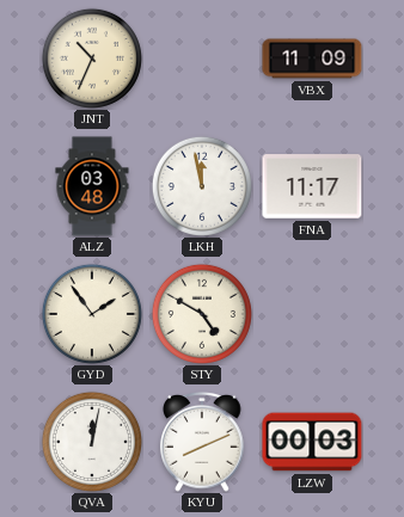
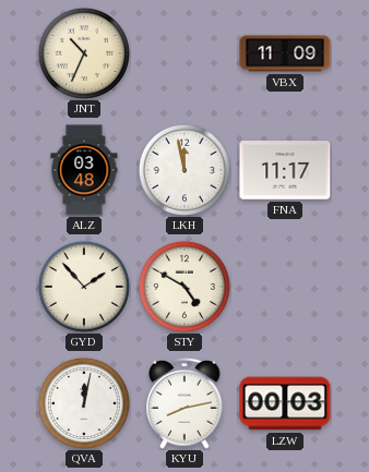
GYD: 1:54 -> 1:53
KYU: 8:11 -> 8:13
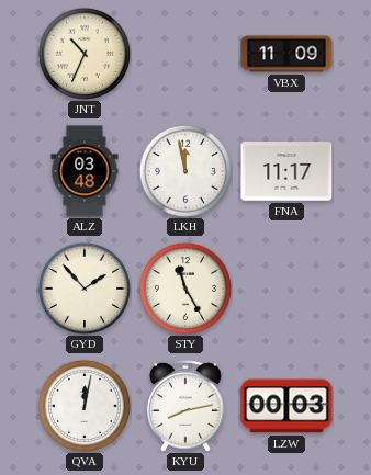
STY: 4:50 -> 11:25
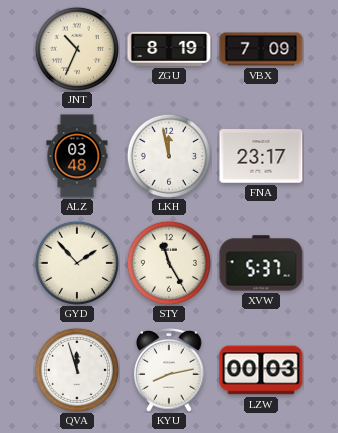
ZGU: none -> 8:19
VBX: 11:09 -> 7:09
FNA: 11:17 -> 23:17
XVW: none -> 5:37
QVA: 12:02 -> 11:57
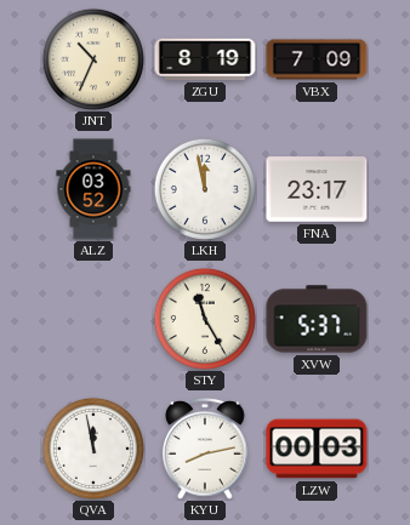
ALZ: 03:48 -> 03:52
GYD: 1:53 -> none
QVA: 11:57 -> 11:58
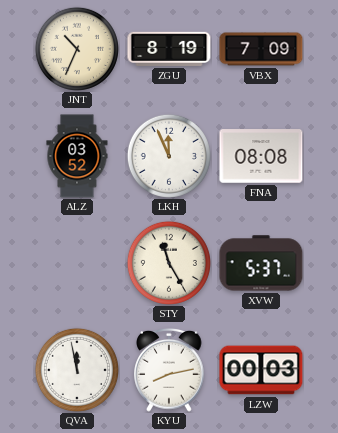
LKH: 11:58 -> 11:56
FNA: 23:17 -> 08:08
